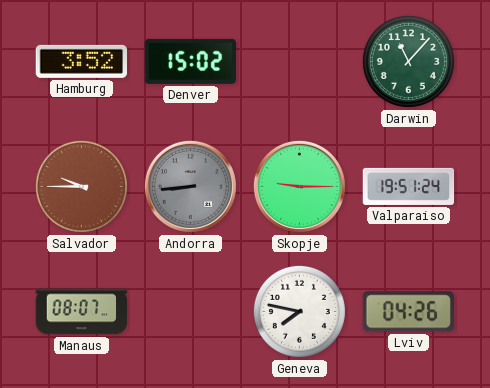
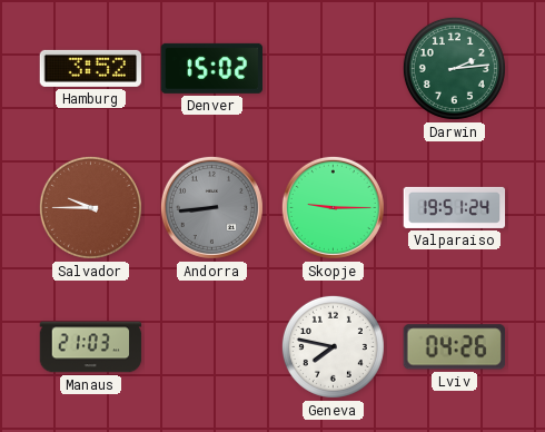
Darwin: 11:07 -> 2:14
Manaus: 08:07 -> 21:03
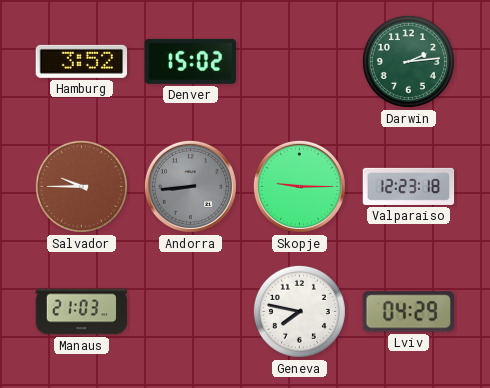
Valparaiso: 19:51 -> 12:23
Lviv: 04:26 -> 04:29
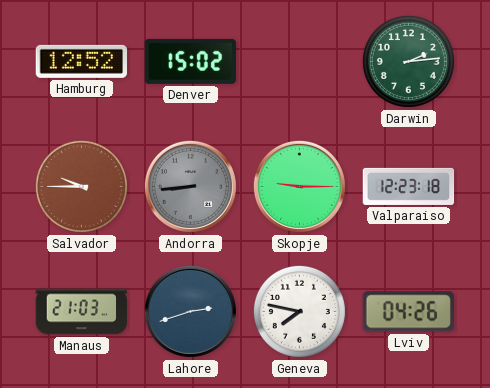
Hamburg: 3:52 -> 12:52
Lahore: none -> 2:42
Lviv: 04:29 -> 04:26
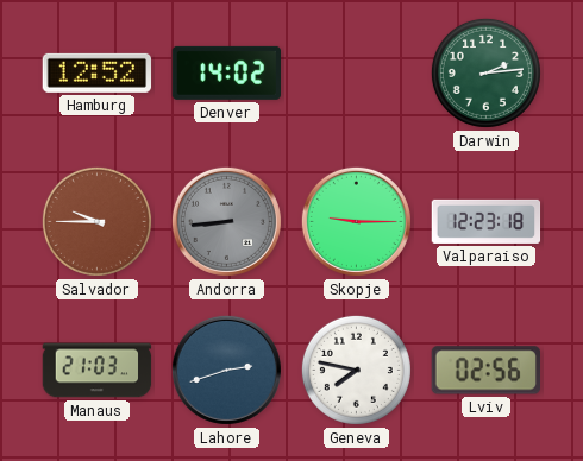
Denver: 15:02 -> 14:02
Lviv: 04:26 -> 02:56
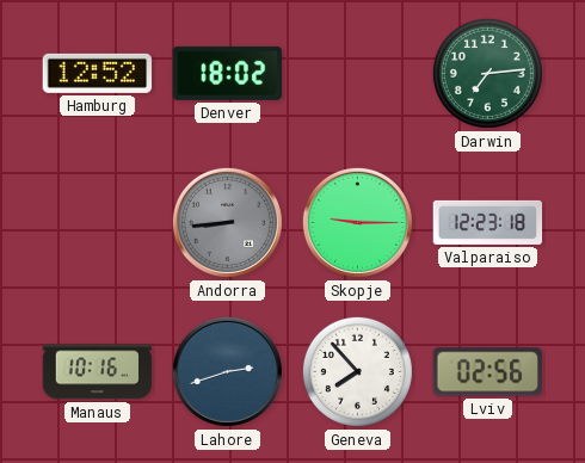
Denver: 14:02 -> 18:02
Darwin: 2:14 -> 7:14
Salvador: 9:45 -> none
Manaus: 21:03 -> 10:16
Geneva: 7:47 -> 7:53
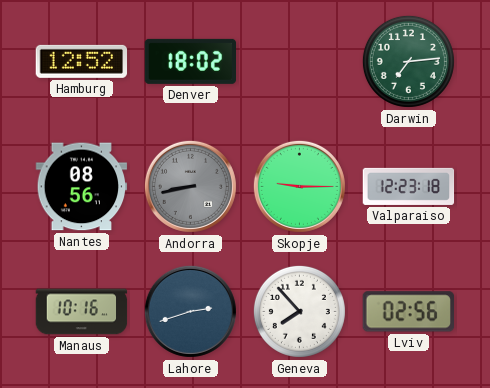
Nantes: none -> 08:56
Andorra: 8:44 -> 8:43
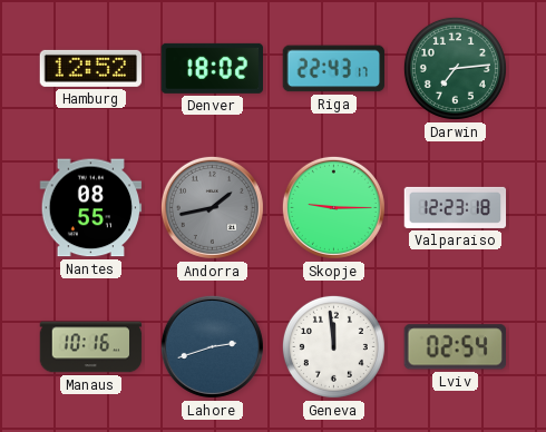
Riga: none -> 22:43
Nantes: 08:56 -> 08:55
Andorra: 8:43 -> 1:43
Geneva: 7:53 -> 11:59
Lviv: 02:56 -> 02:54
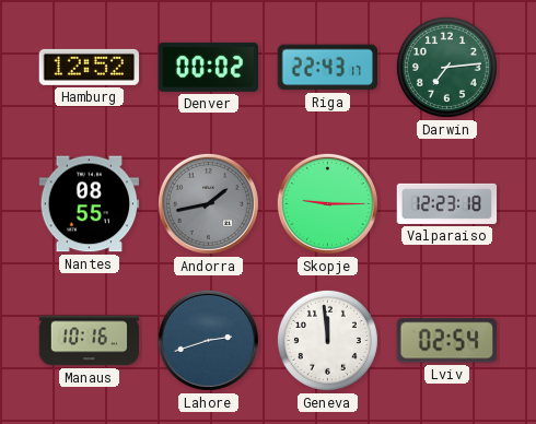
Denver: 18:02 -> 00:02
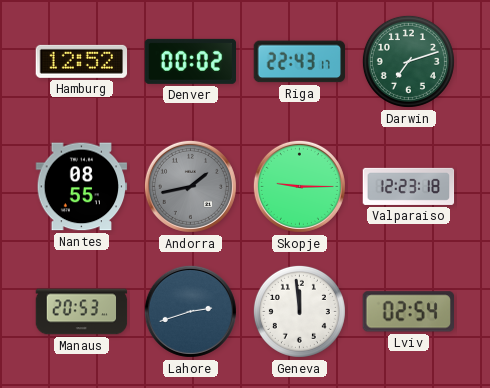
Darwin: 7:14 -> 7:12
Manaus: 10:16 -> 20:53
